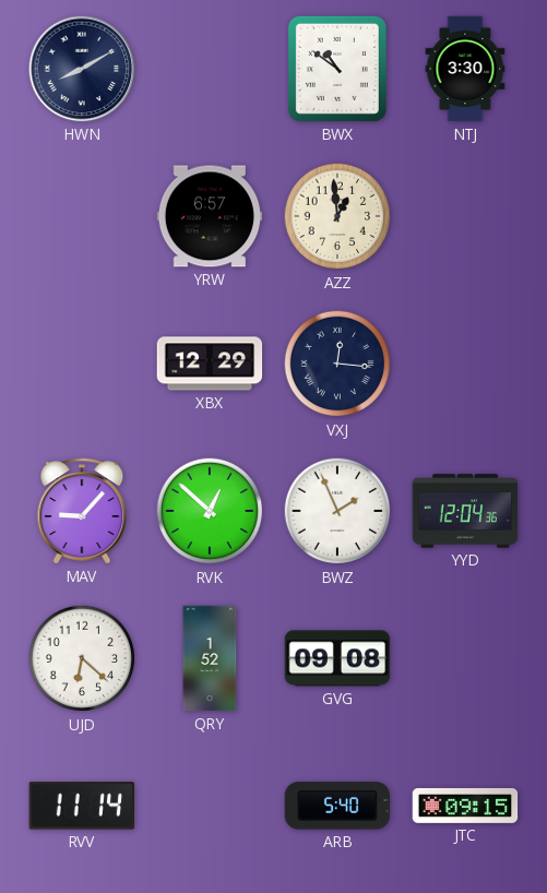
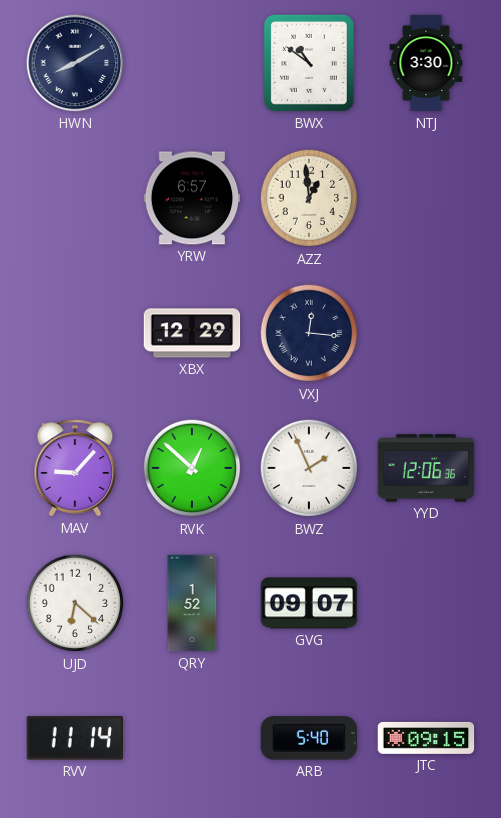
YYD: 12:04 -> 12:06
GVG: 09:08 -> 09:07
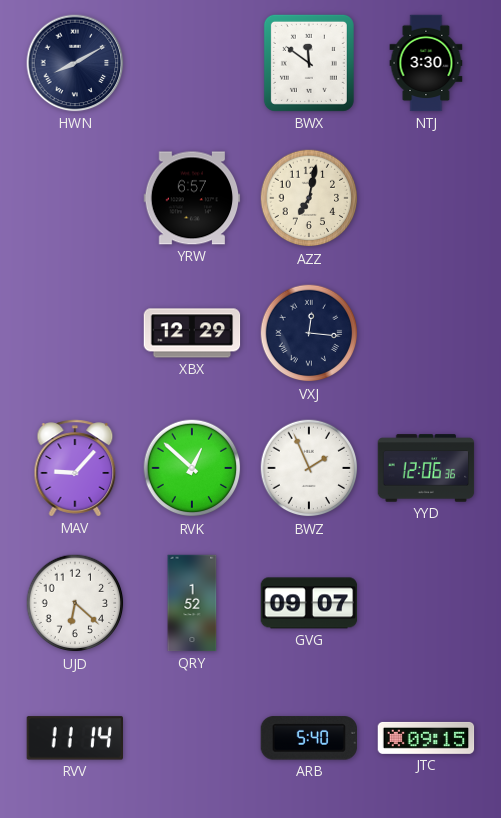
BWX: 10:51 -> 11:51
AZZ: 12:59 -> 7:02
